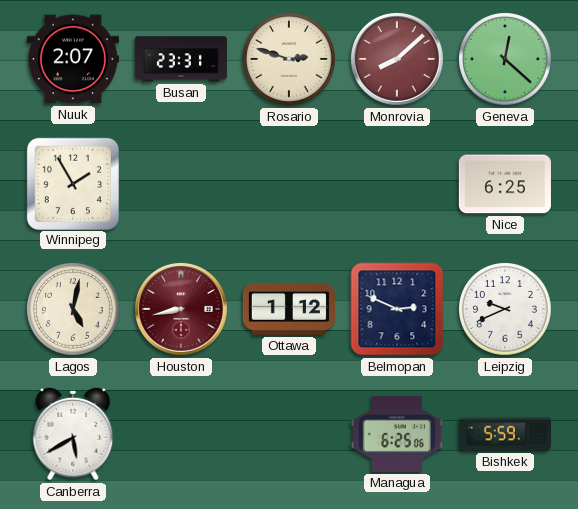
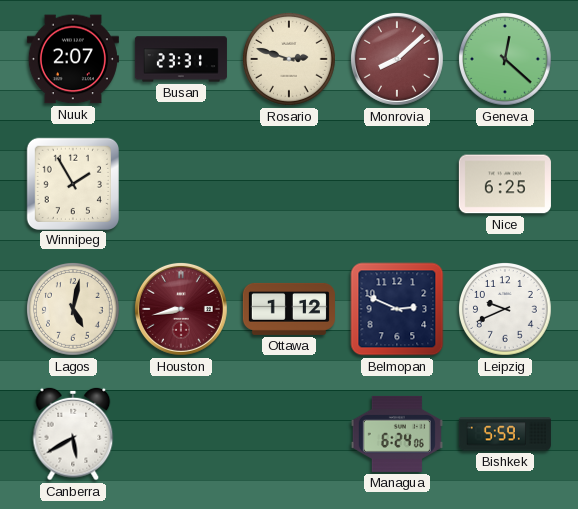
Managua: 6:25 -> 6:24
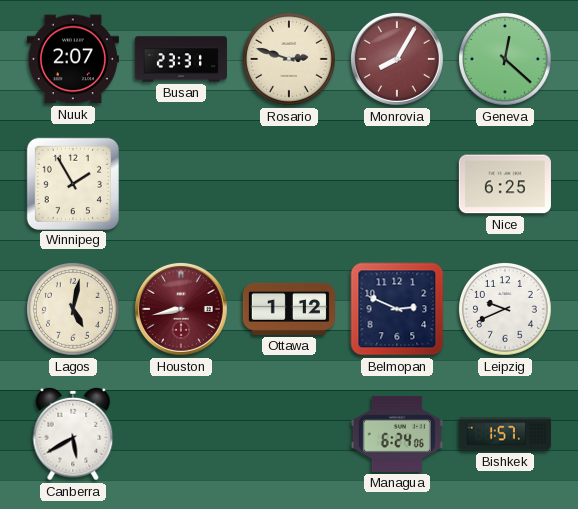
Monrovia: 8:08 -> 8:05
Bishkek: 5:59 -> 1:57
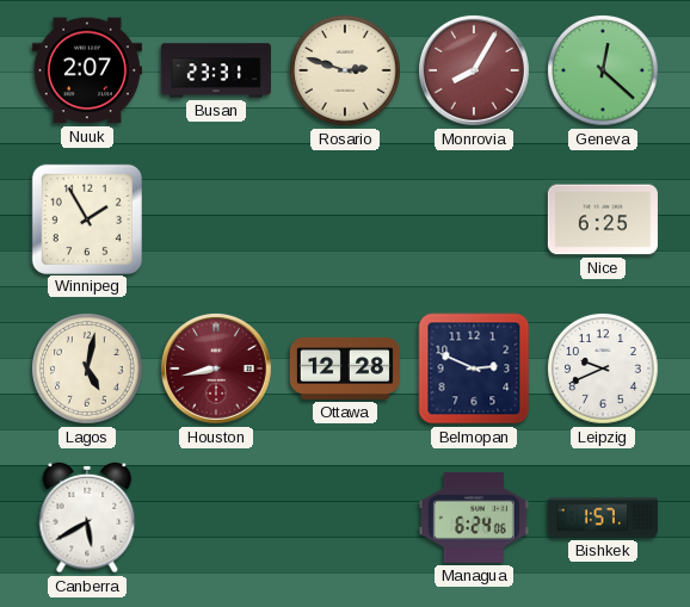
Ottawa: 1:12 -> 12:28
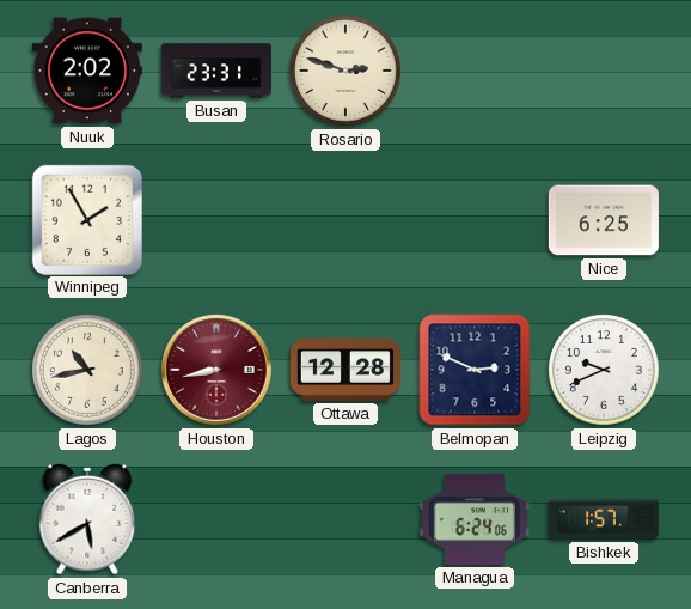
Nuuk: 2:07 -> 2:02
Monrovia: 8:05 -> none
Geneva: 12:22 -> none
Lagos: 5:02 -> 10:43
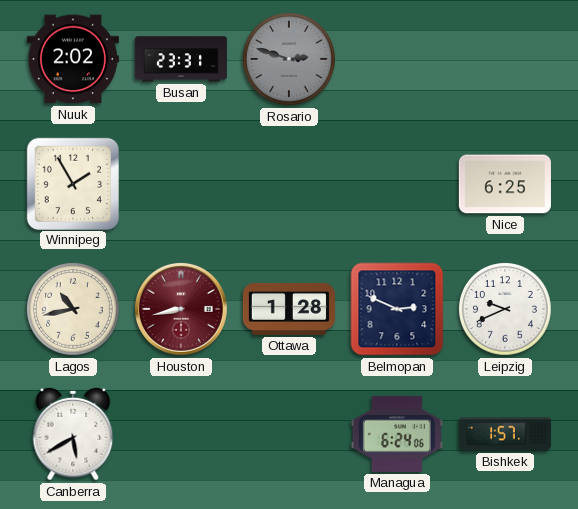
Rosario dial: cream -> grey
Ottawa: 12:28 -> 1:28
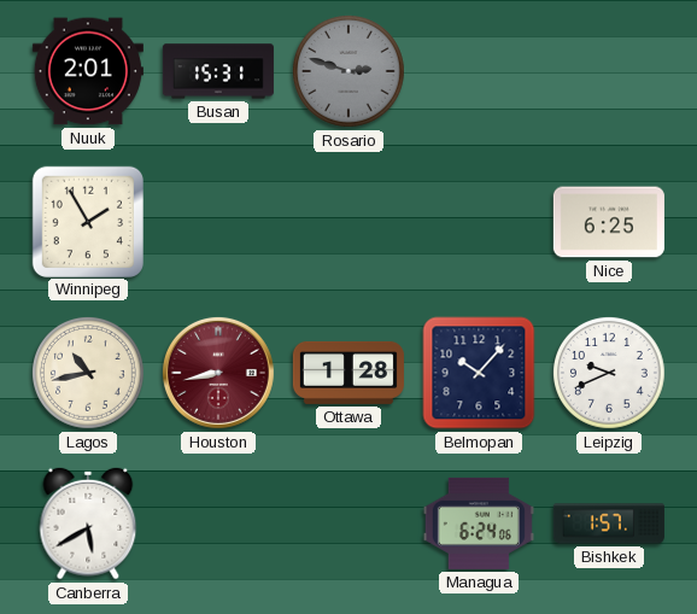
Nuuk: 2:02 -> 2:01
Busan: 23:31 -> 15:31
Belmopan: 2:49 -> 10:07
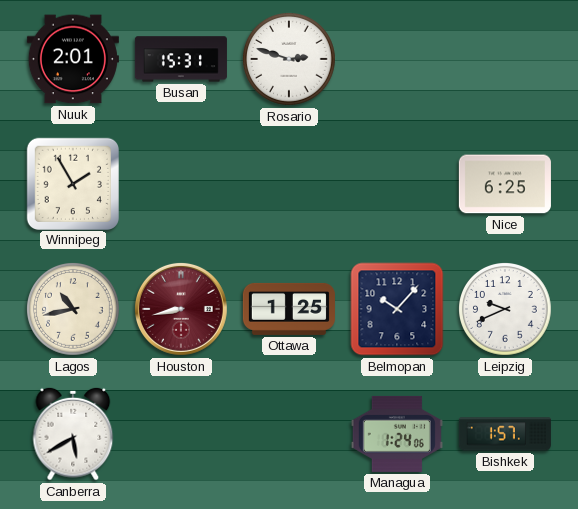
Rosario dial: grey -> white
Ottawa: 1:28 -> 1:25
Managua: 6:24 -> 1:24
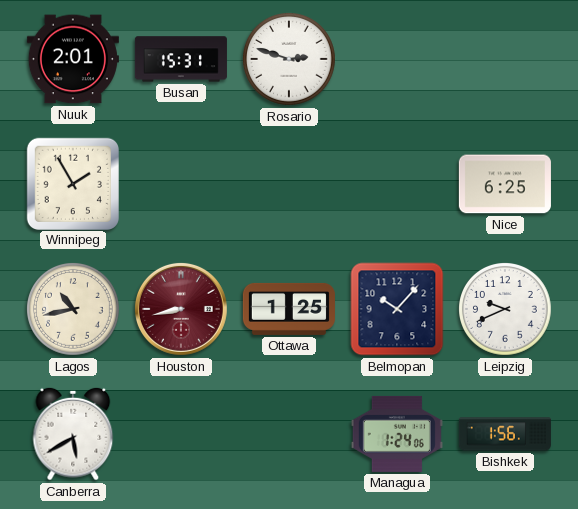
Bishkek: 1:57 -> 1:56
